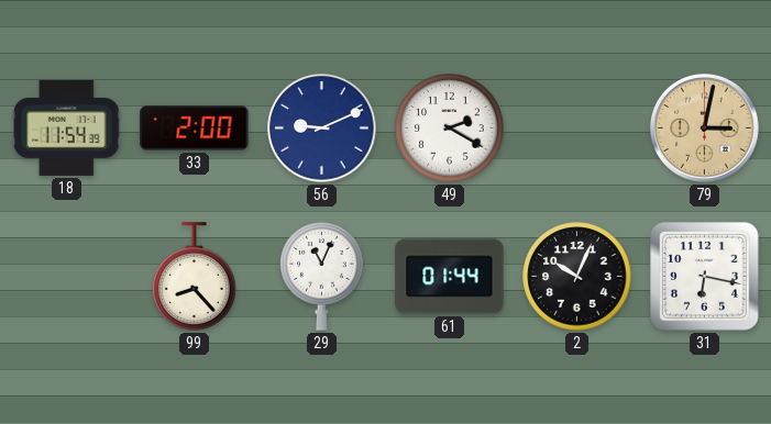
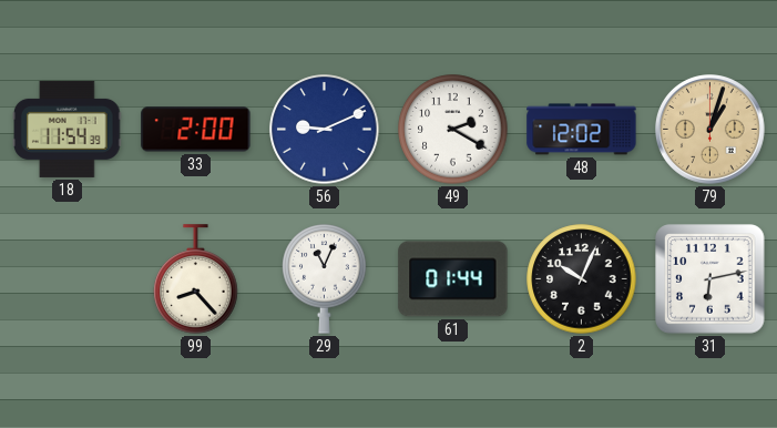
48: none -> 12:02
79: 3:02 -> 1:03
31: 6:17 -> 6:13
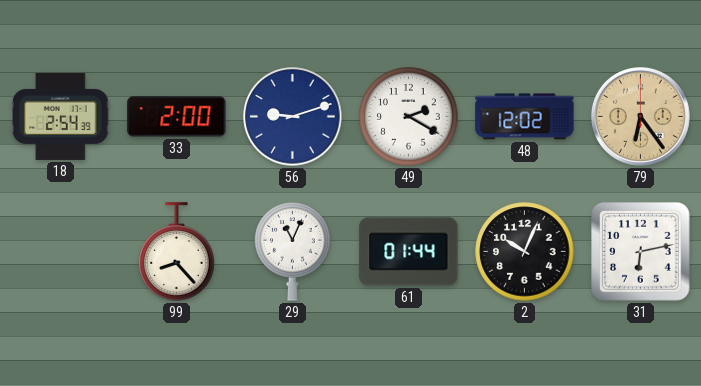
18: 11:54 -> 2:54
56: 9:11 -> 9:12
79: 1:03 -> 6:24
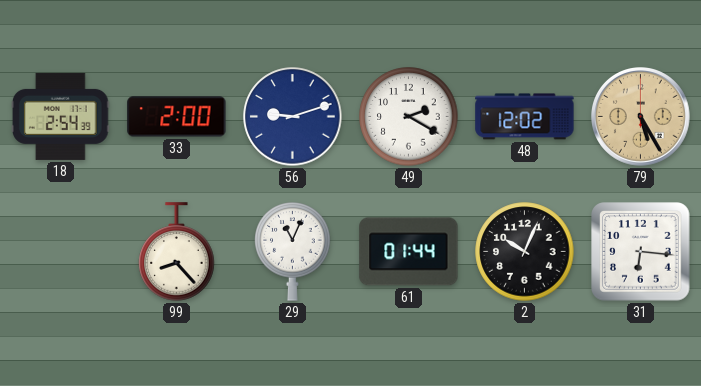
79: 6:24 -> 5:25
31: 6:13 -> 6:16
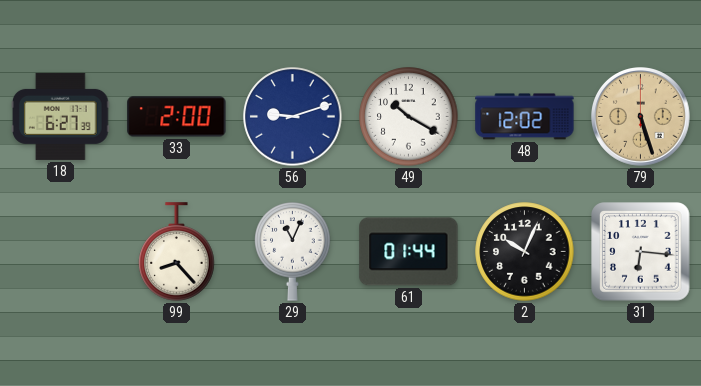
18: 2:54 -> 6:27
49: 2:20 -> 10:20
79: 5:25 -> 5:27
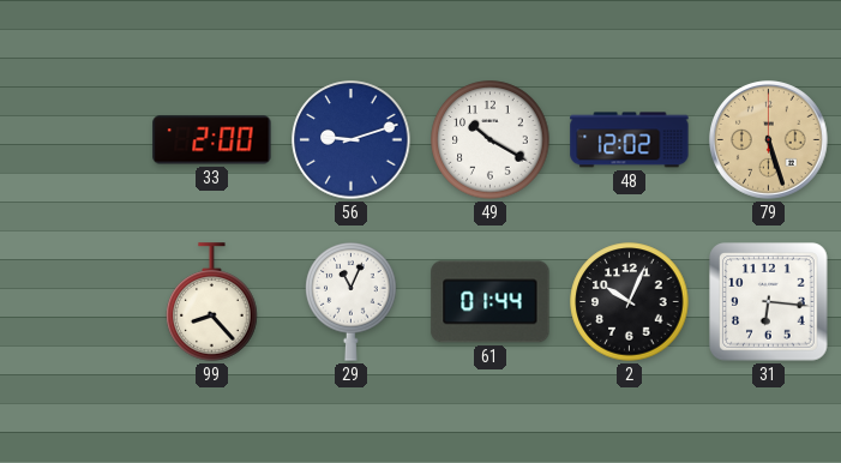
18: 6:27 -> none
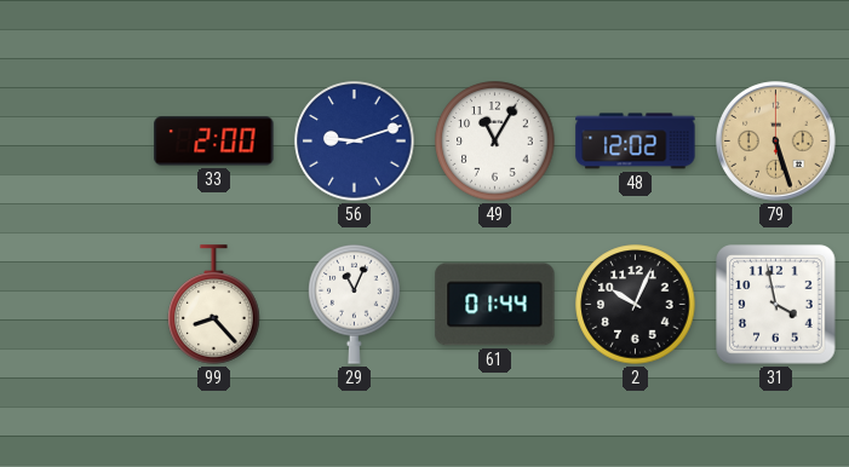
49: 10:20 -> 11:05
31: 6:16 -> 3:58
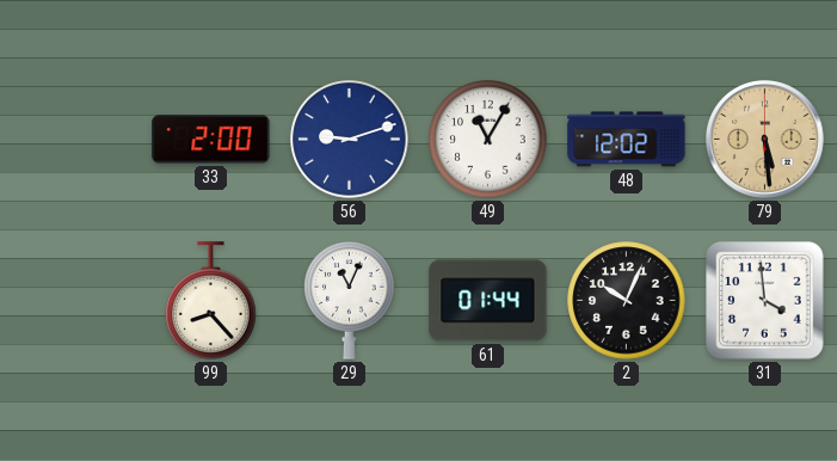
79: 5:27 -> 5:29
31: 3:58 -> 3:59
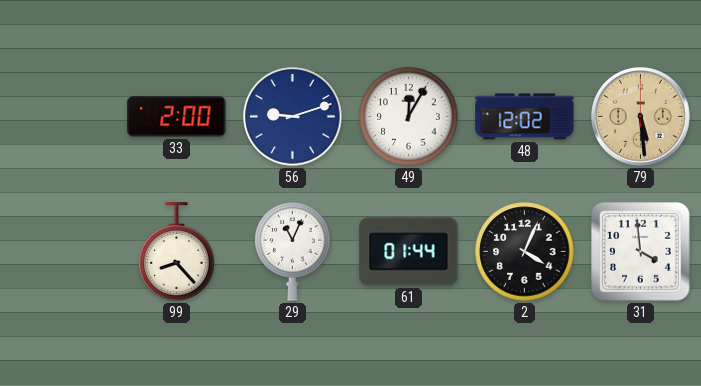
49: 11:05 -> 12:05
2: 10:04 -> 4:04
